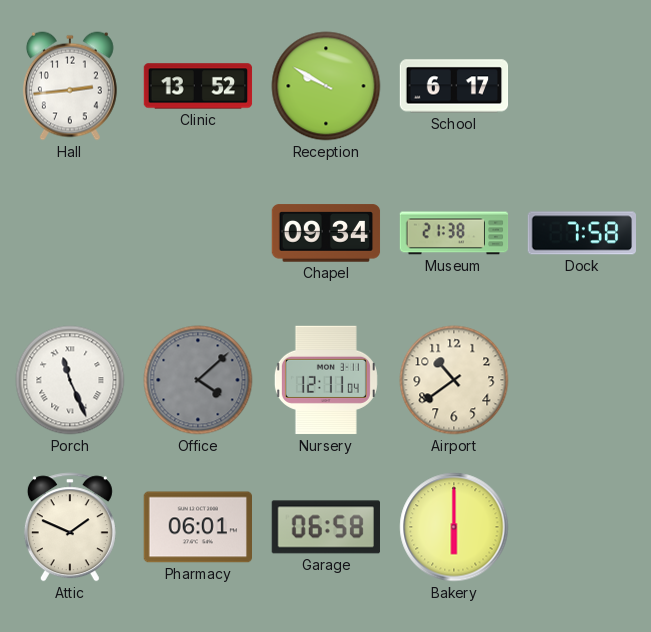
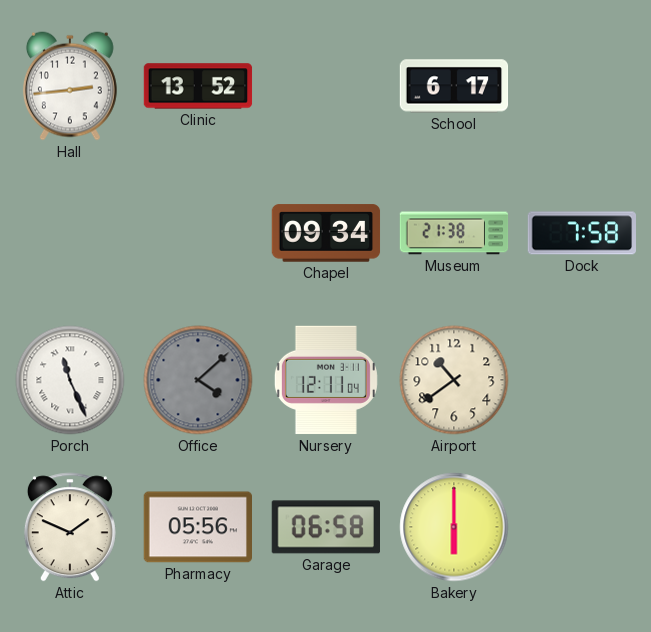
Reception: 9:50 -> none
Pharmacy: 06:01 -> 05:56
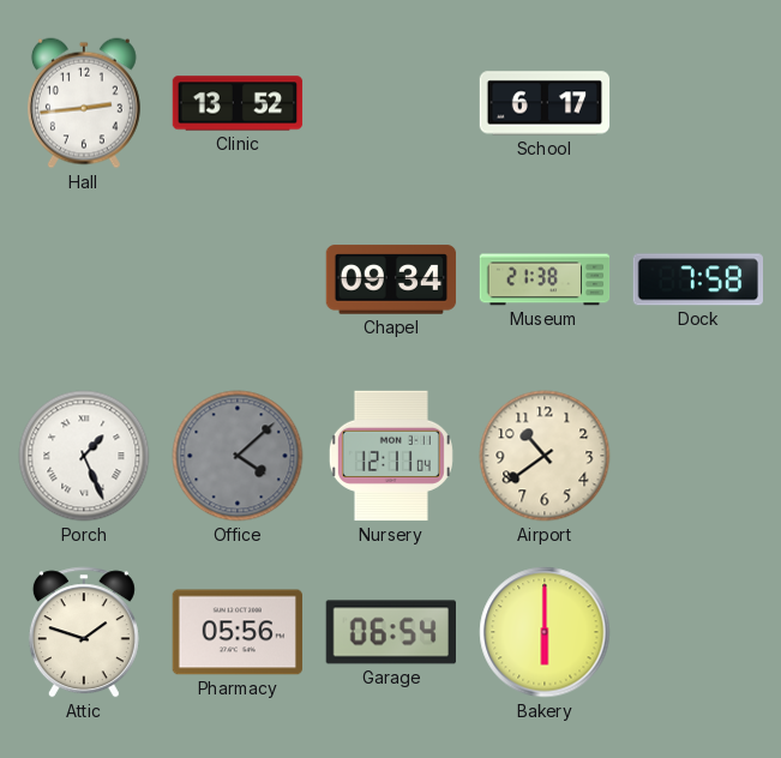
Porch: 11:26 -> 1:26
Attic: 1:49 -> 1:48
Garage: 06:58 -> 06:54
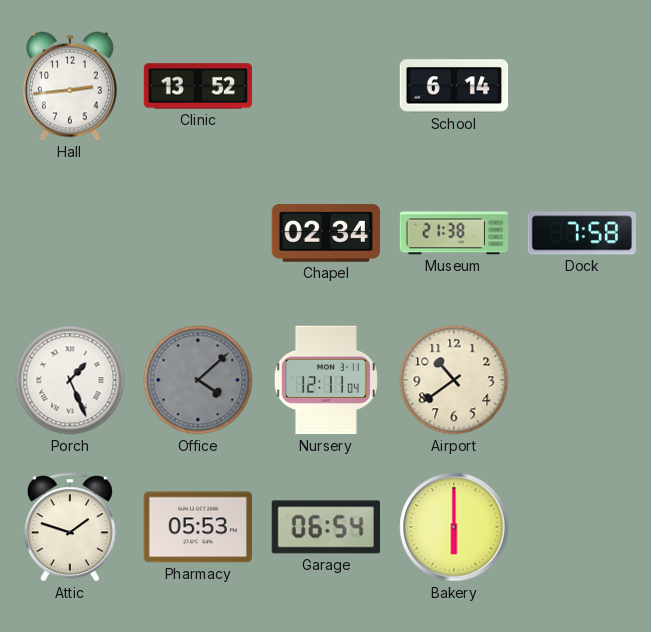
School: 6:17 -> 6:14
Chapel: 09:34 -> 02:34
Pharmacy: 05:56 -> 05:53
